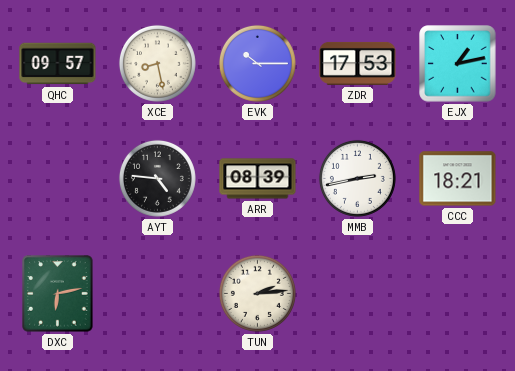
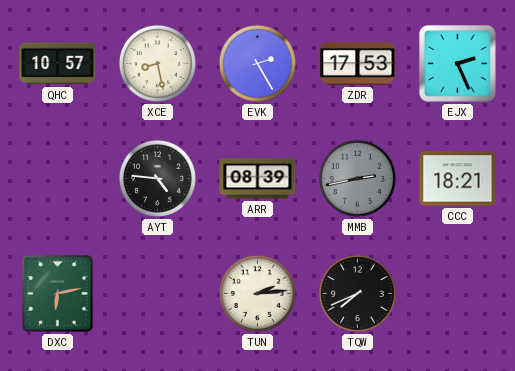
QHC: 09:57 -> 10:57
EVK: 10:15 -> 2:25
EJX: 1:13 -> 2:26
MMB dial: white -> grey
TQW: none -> 7:41
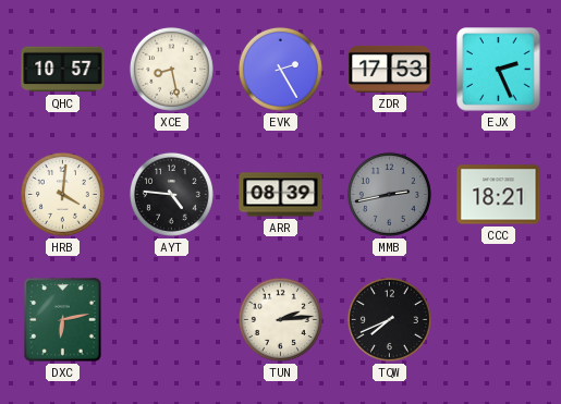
HRB: none -> 4:01
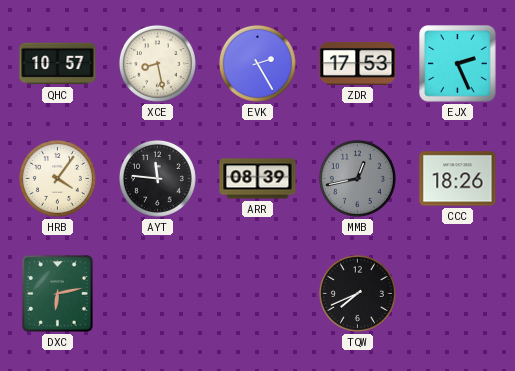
HRB: 4:01 -> 4:06
AYT: 4:46 -> 11:46
MMB: 2:43 -> 12:43
CCC: 18:21 -> 18:26
TUN: 2:14 -> none
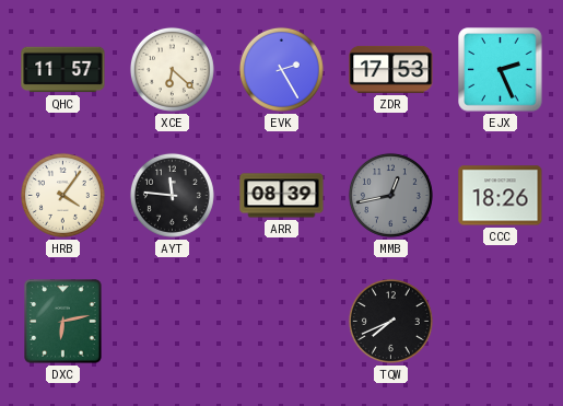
QHC: 10:57 -> 11:57
XCE: 8:28 -> 6:22
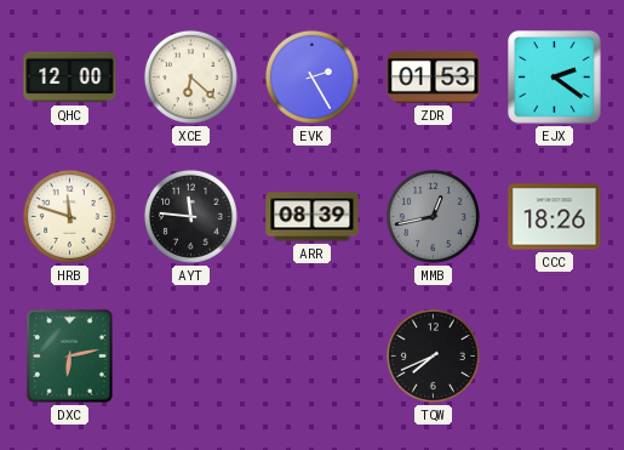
QHC: 11:57 -> 12:00
ZDR: 17:53 -> 01:53
EJX: 2:26 -> 2:21
HRB: 4:06 -> 11:48
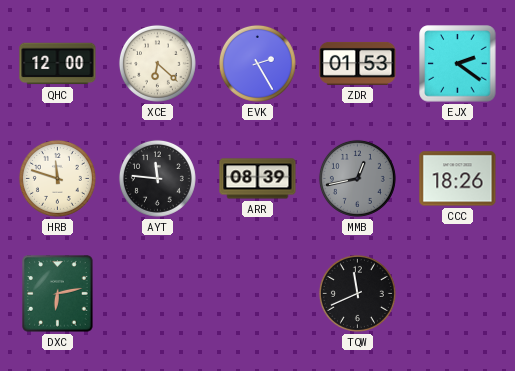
TQW: 7:41 -> 11:41
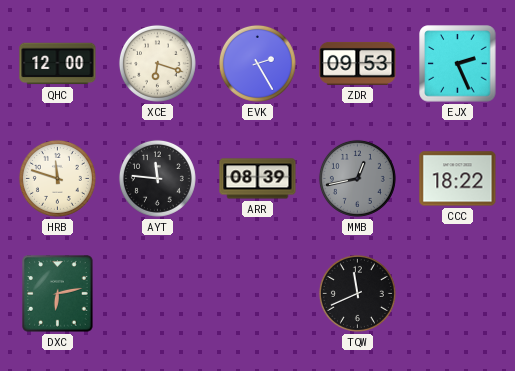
XCE: 6:22 -> 6:18
ZDR: 01:53 -> 09:53
EJX: 2:21 -> 2:26
CCC: 18:26 -> 18:22
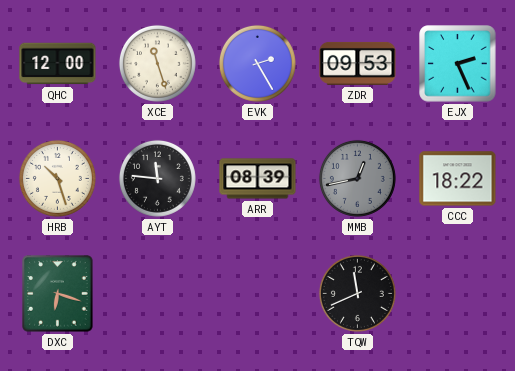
XCE: 6:18 -> 11:27
HRB: 11:48 -> 10:27
DXC: 6:13 -> 6:18
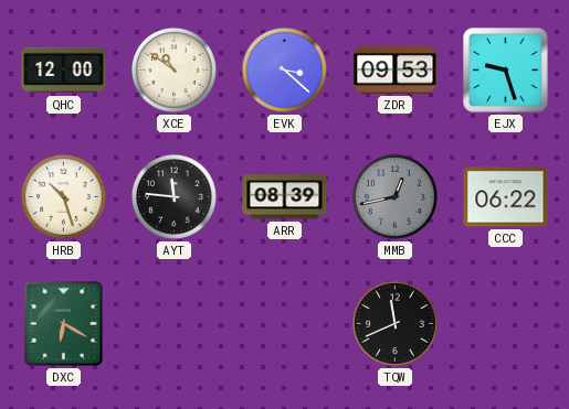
XCE: 11:27 -> 10:51
EVK: 2:25 -> 3:22
EJX: 2:26 -> 9:27
CCC: 18:22 -> 06:22
DXC: 6:18 -> 6:20
